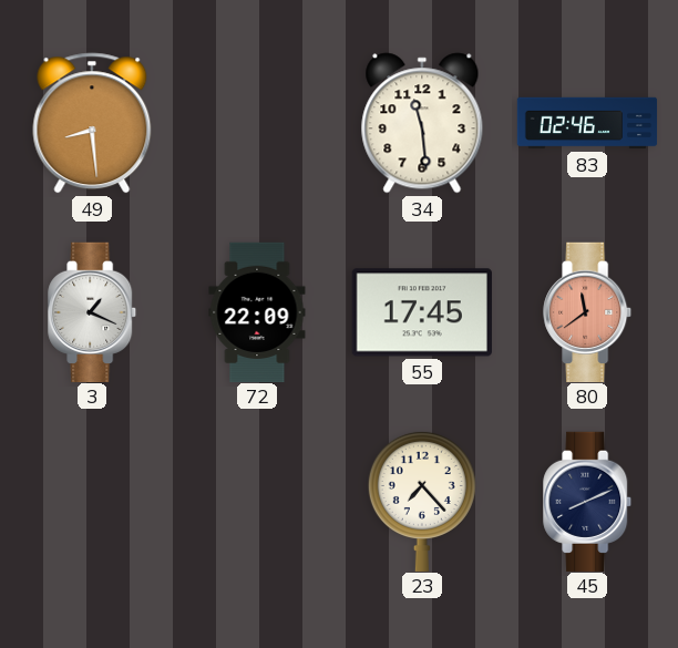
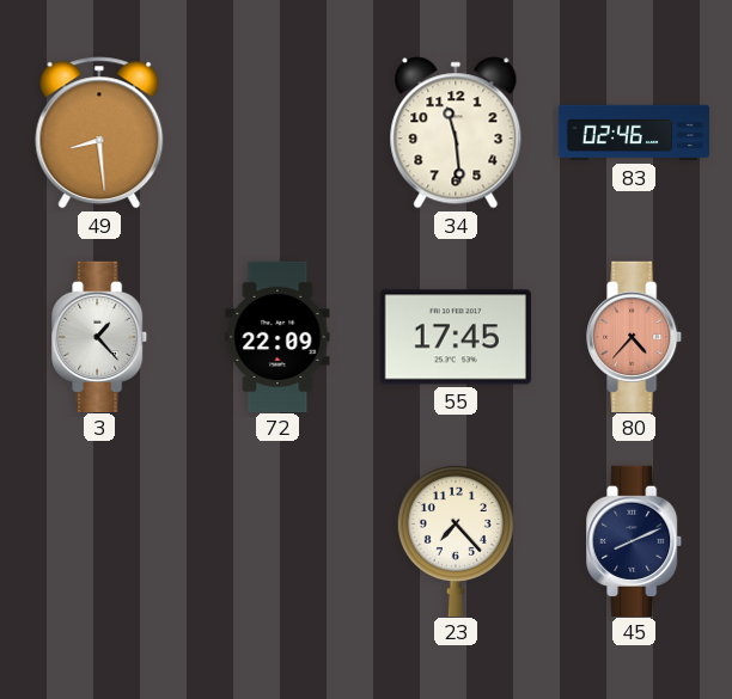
3: 1:19 -> 1:23
80: 11:39 -> 4:37
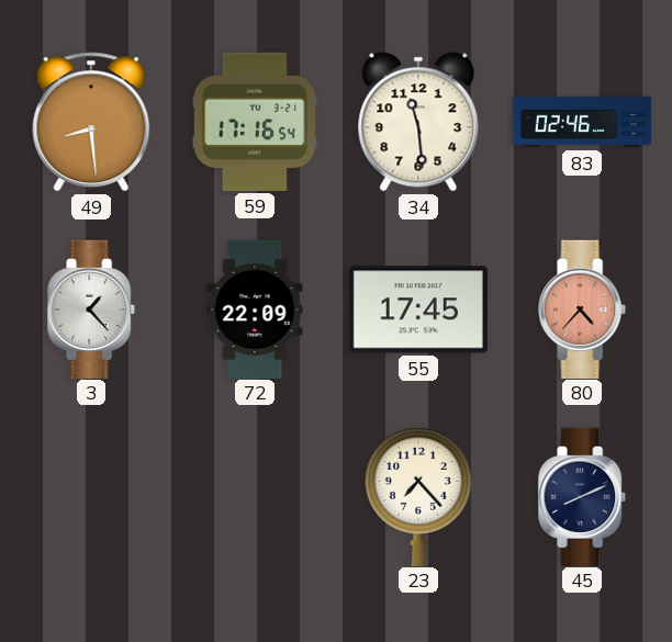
59: none -> 17:16
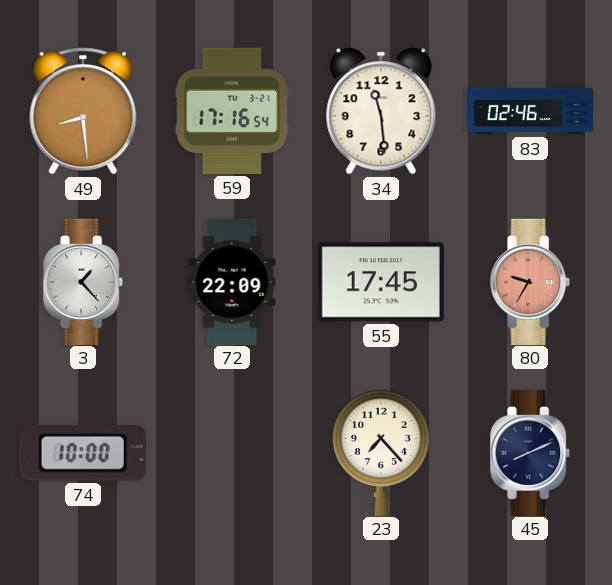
80: 4:37 -> 9:35
74: none -> 10:00
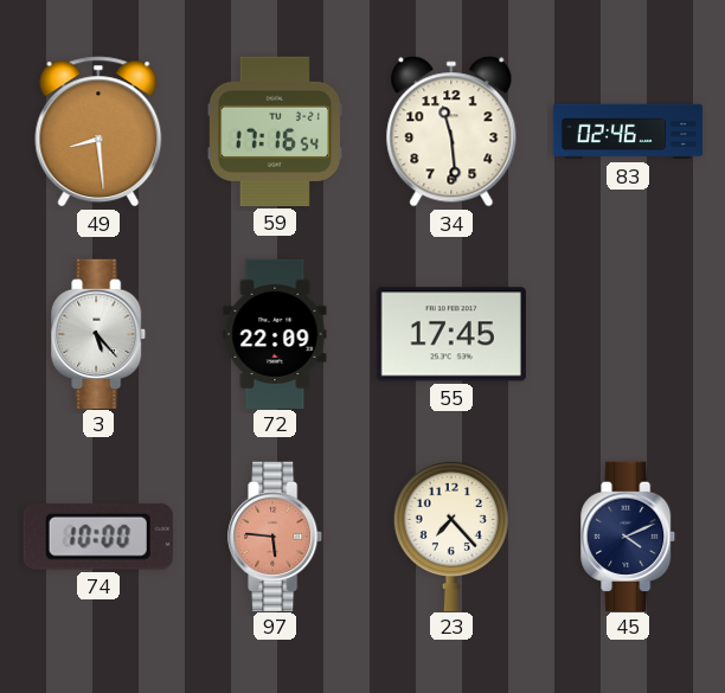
3: 1:23 -> 5:23
80: 9:35 -> none
97: none -> 5:46
45: 8:11 -> 4:11
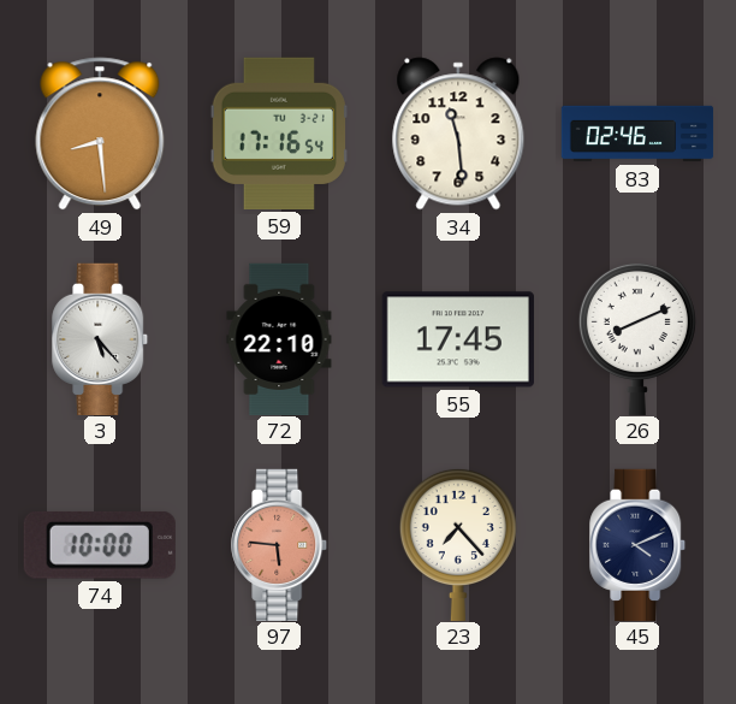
72: 22:09 -> 22:10
26: none -> 8:11
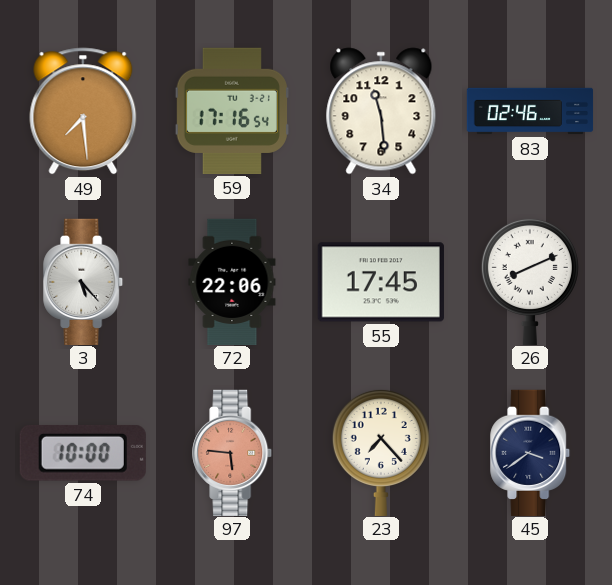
49: 8:29 -> 7:29
72: 22:10 -> 22:06
45: 4:11 -> 3:39
